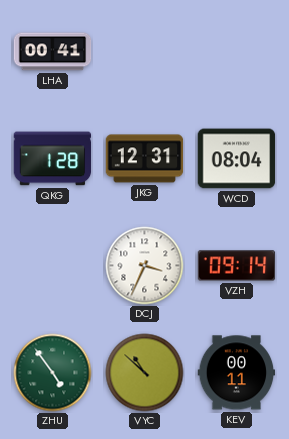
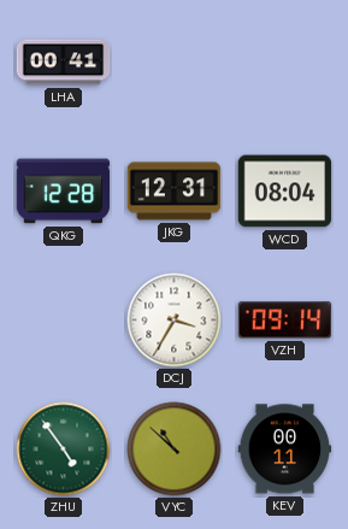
QKG: 1:28 -> 12:28
DCJ: 3:34 -> 3:35
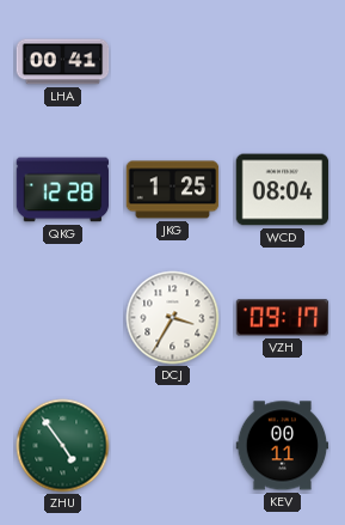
JKG: 12:31 -> 1:25
VZH: 09:14 -> 09:17
VYC: 10:52 -> none
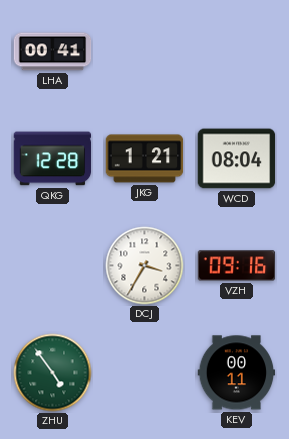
JKG: 1:25 -> 1:21
VZH: 09:17 -> 09:16
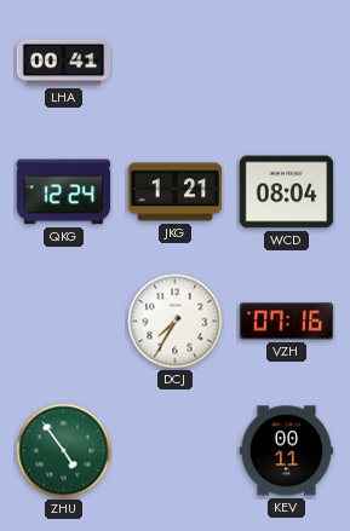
QKG: 12:28 -> 12:24
DCJ: 3:35 -> 7:35
VZH: 09:16 -> 07:16
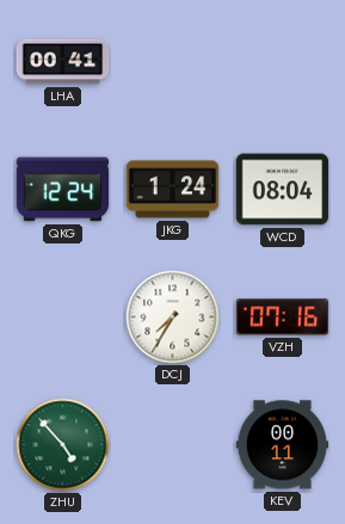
JKG: 1:21 -> 1:24
ZHU: 4:54 -> 4:53
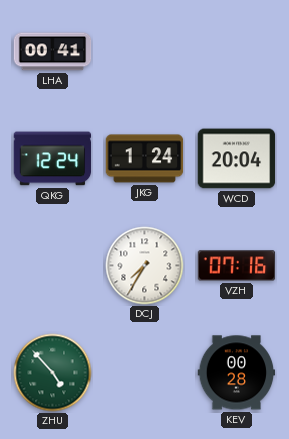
WCD: 08:04 -> 20:04
KEV: 00:11 -> 00:28
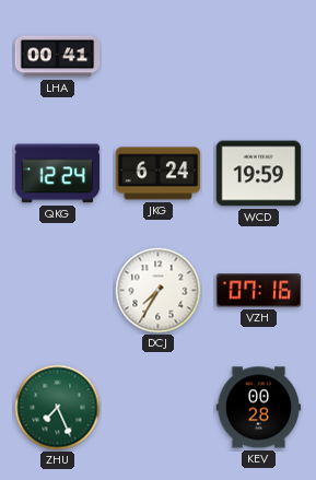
JKG: 1:24 -> 6:24
WCD: 20:04 -> 19:59
ZHU: 4:53 -> 7:26
